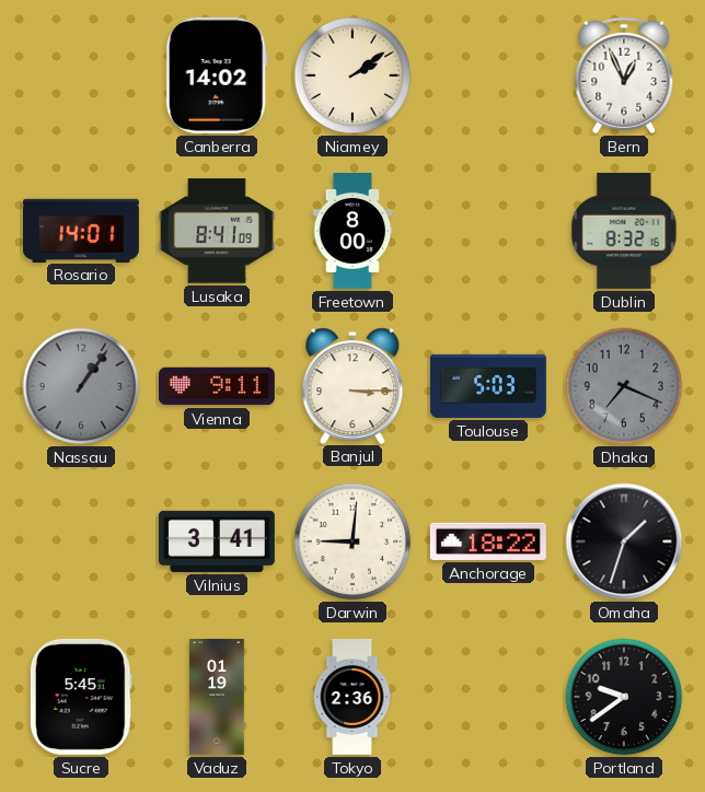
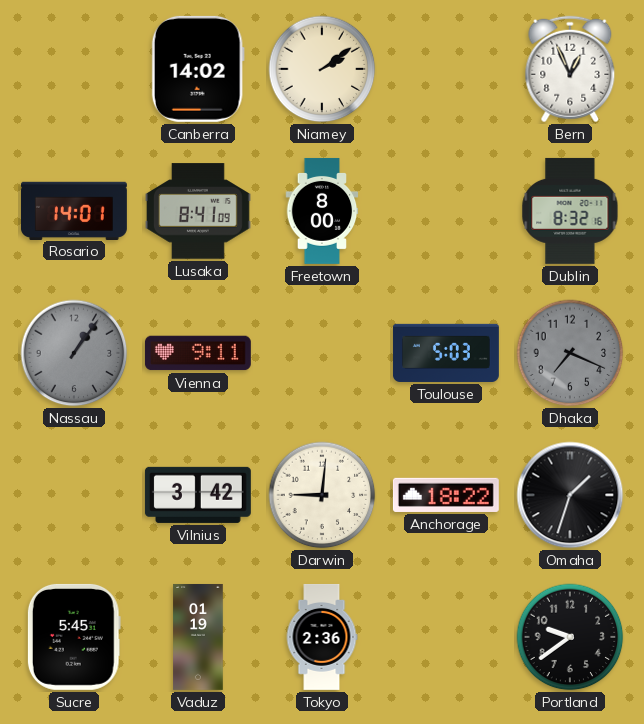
Banjul: 3:15 -> none
Vilnius: 3:41 -> 3:42
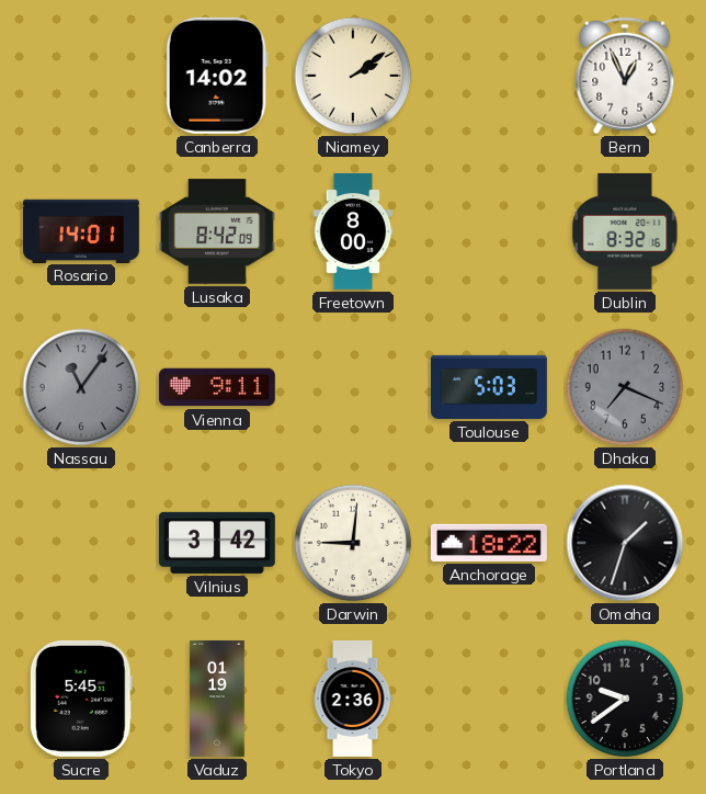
Lusaka: 8:41 -> 8:42
Nassau: 1:06 -> 11:06
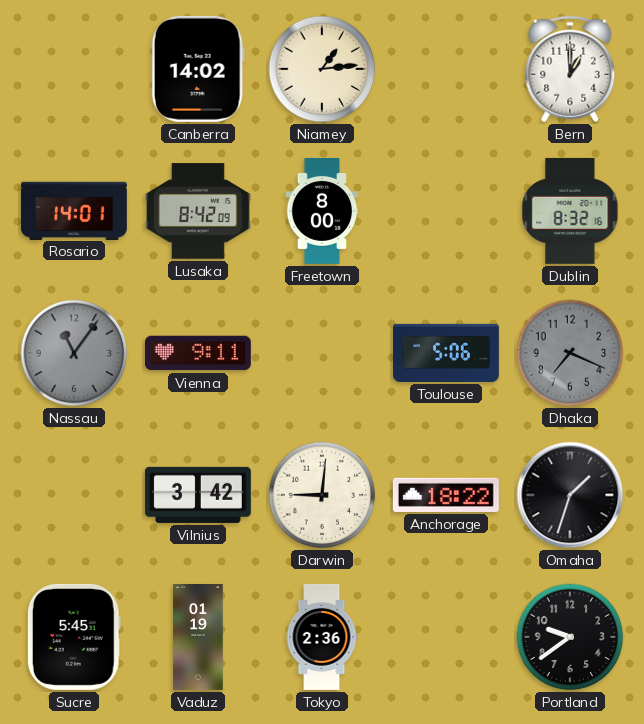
Niamey: 2:09 -> 1:14
Bern: 12:56 -> 1:00
Toulouse: 5:03 -> 5:06
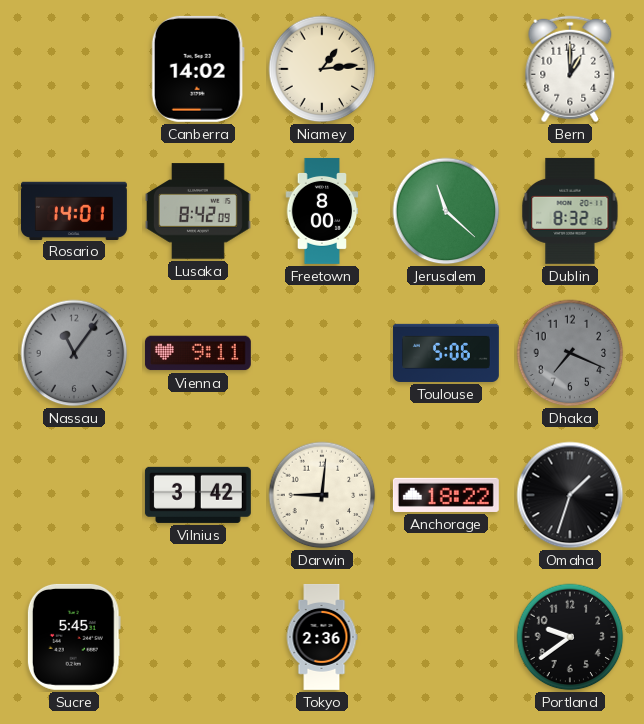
Jerusalem: none -> 11:22
Vaduz: 01:19 -> none
